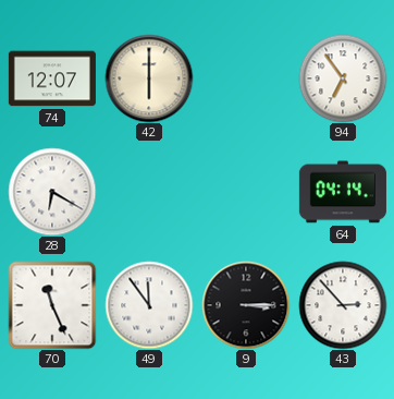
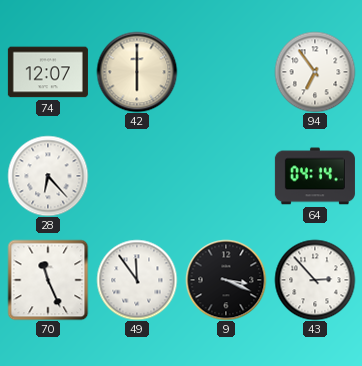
28: 6:20 -> 6:23
9: 3:15 -> 3:19
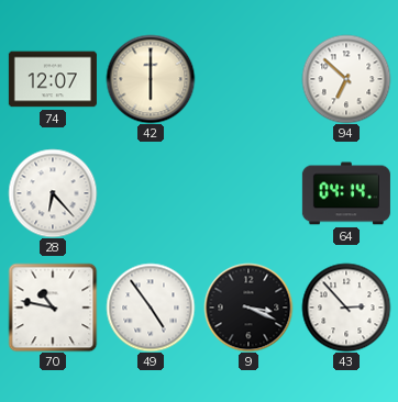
94: 6:54 -> 6:52
70: 11:26 -> 10:47
49: 11:54 -> 4:54
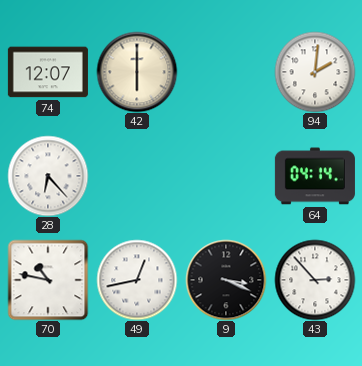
94: 6:52 -> 2:01
49: 4:54 -> 12:43
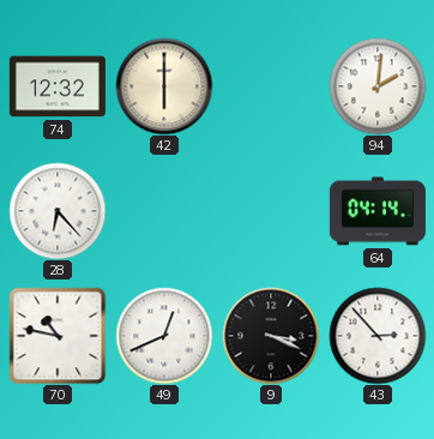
74: 12:07 -> 12:32
49: 12:43 -> 12:41
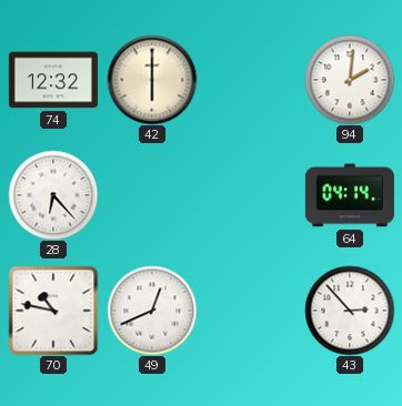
9: 3:19 -> none
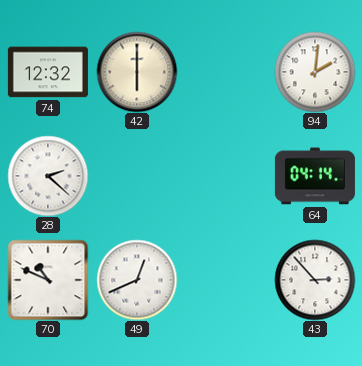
28: 6:23 -> 2:22
70: 10:47 -> 10:49
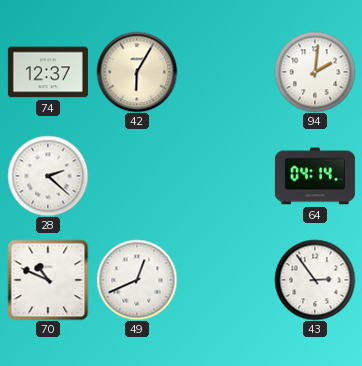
74: 12:32 -> 12:37
42: 6:00 -> 6:05
43: 2:53 -> 2:54
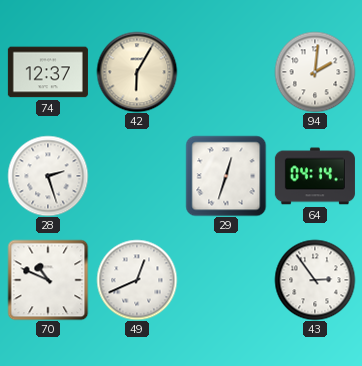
28: 2:22 -> 2:27
29: none -> 12:33
